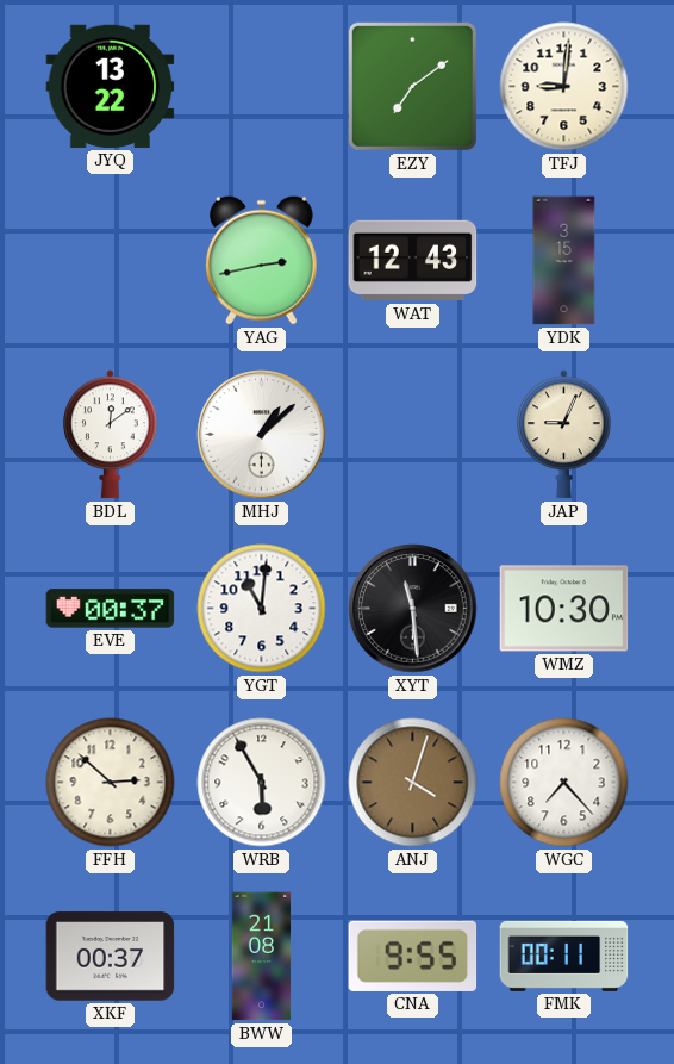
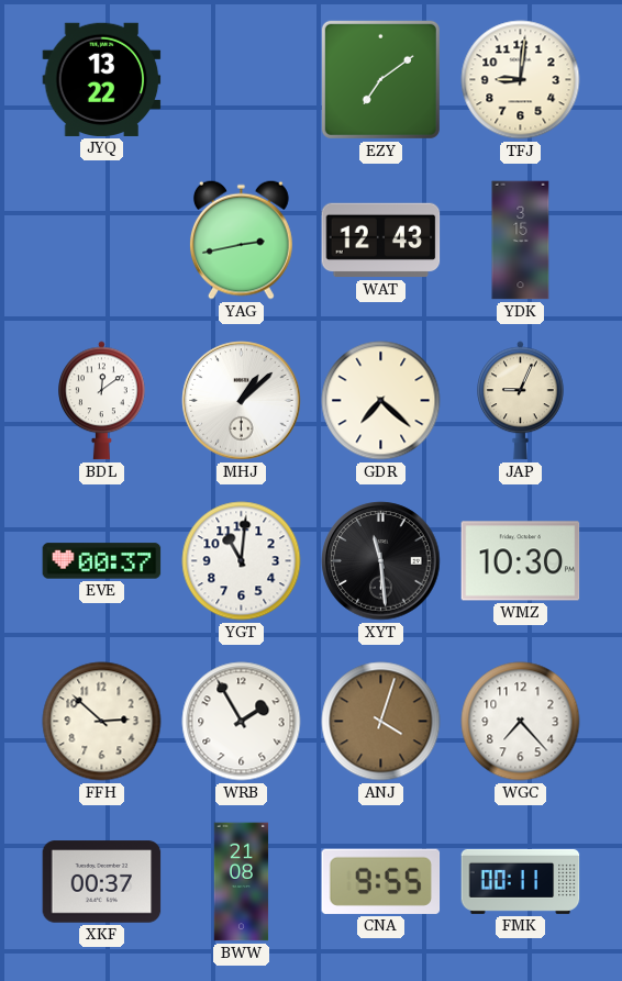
GDR: none -> 7:22
WRB: 5:55 -> 1:55
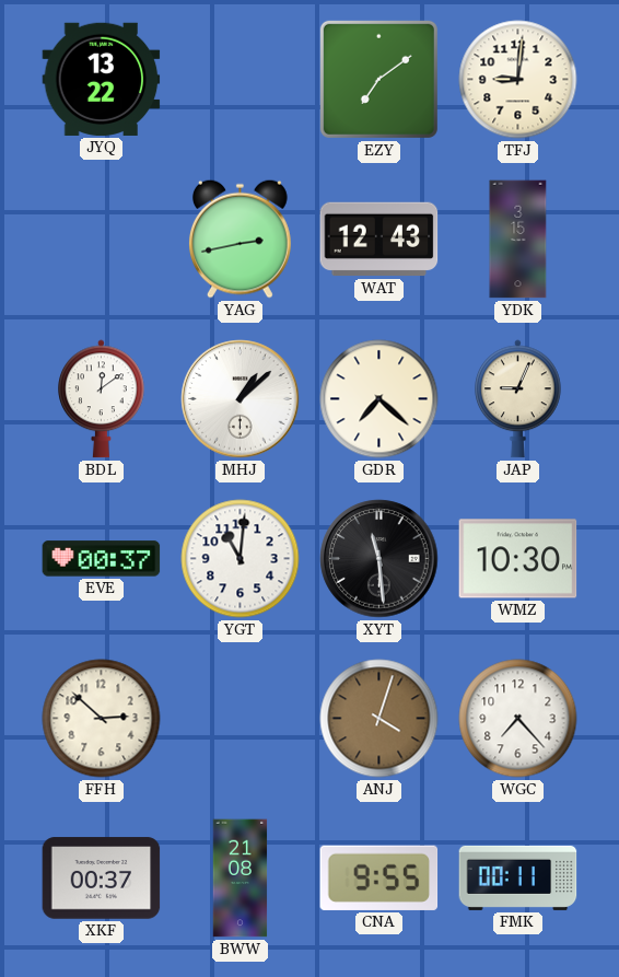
WRB: 1:55 -> none
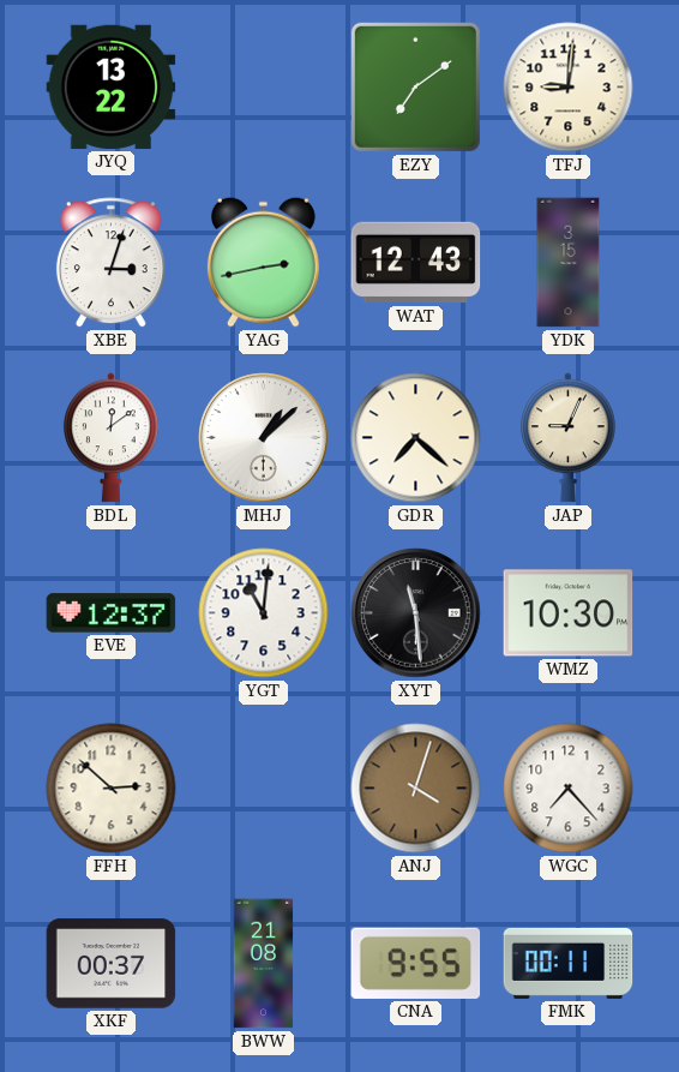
XBE: none -> 3:03
EVE: 00:37 -> 12:37
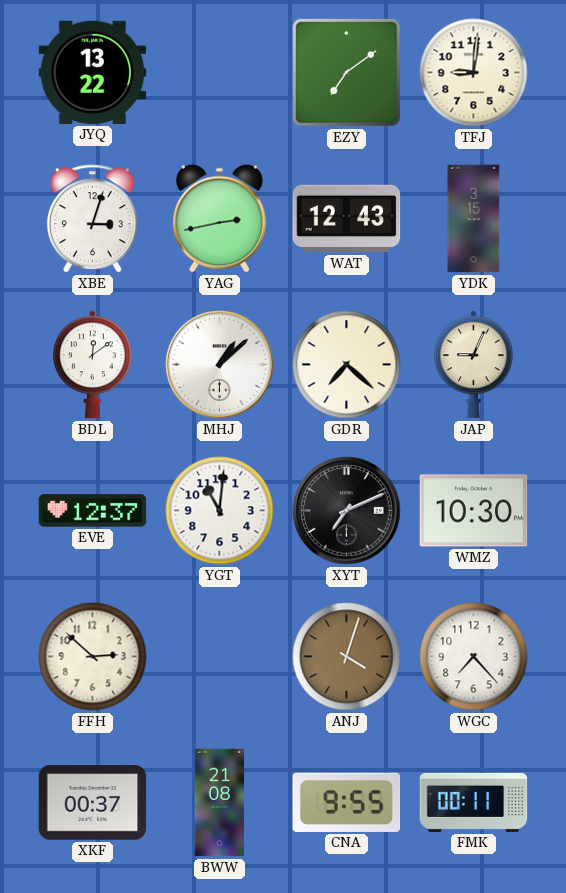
XYT: 11:29 -> 7:11
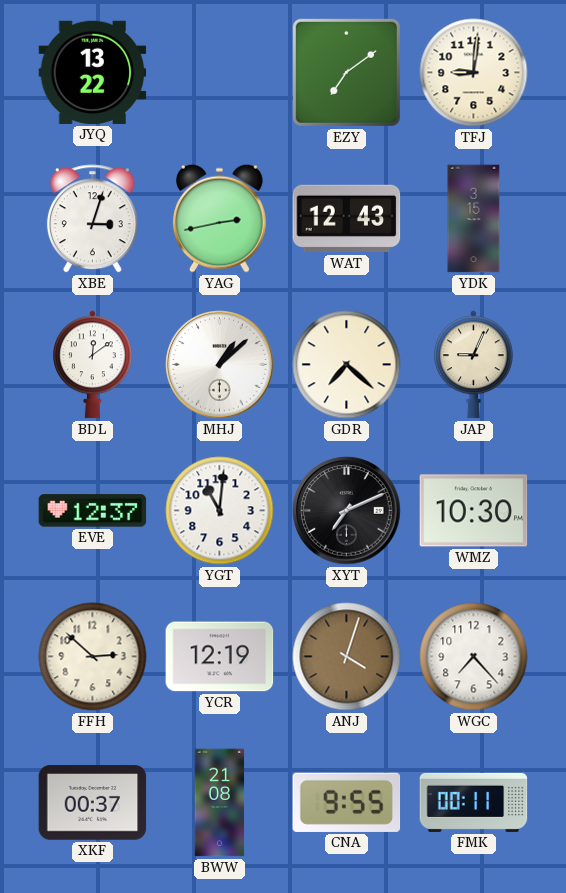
YCR: none -> 12:19
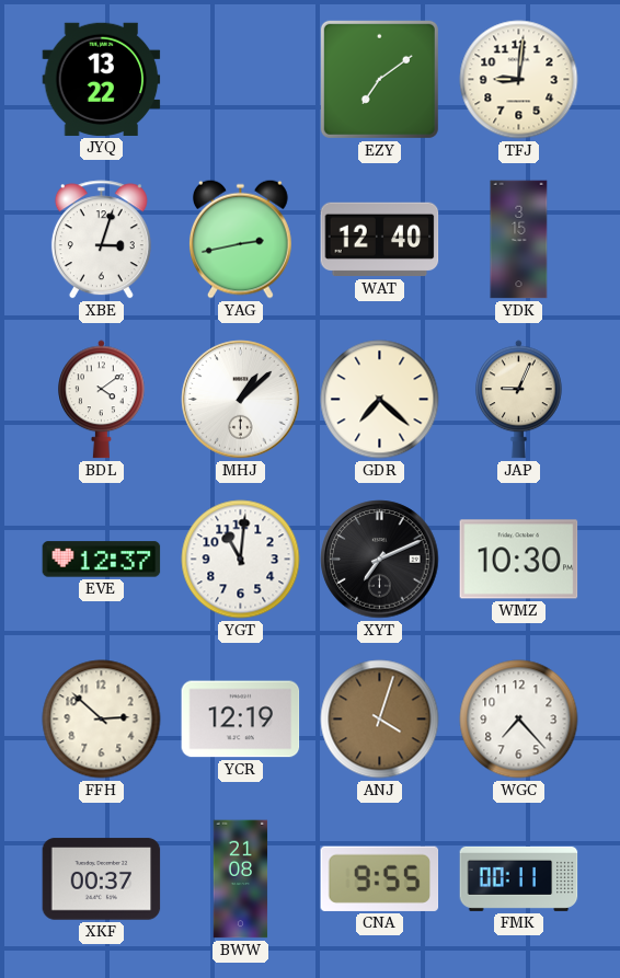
WAT: 12:43 -> 12:40
BDL: 12:09 -> 4:09
